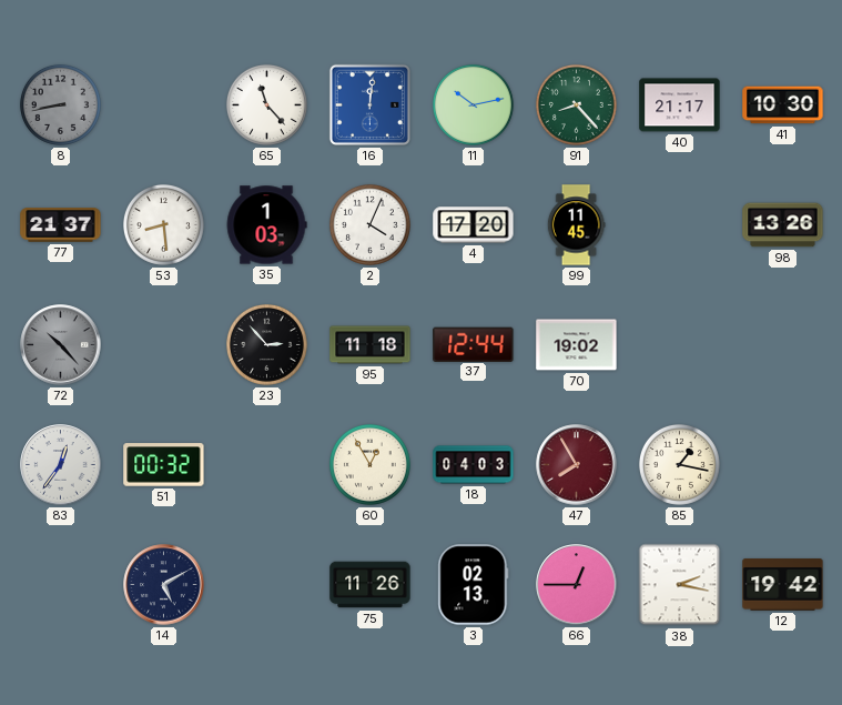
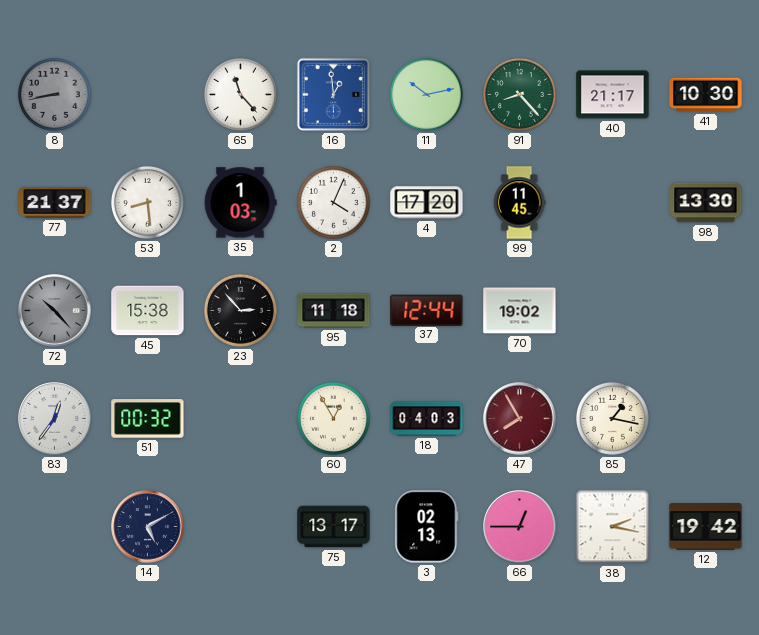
16: 12:01 -> 12:59
98: 13:26 -> 13:30
45: none -> 15:38
75: 11:26 -> 13:17
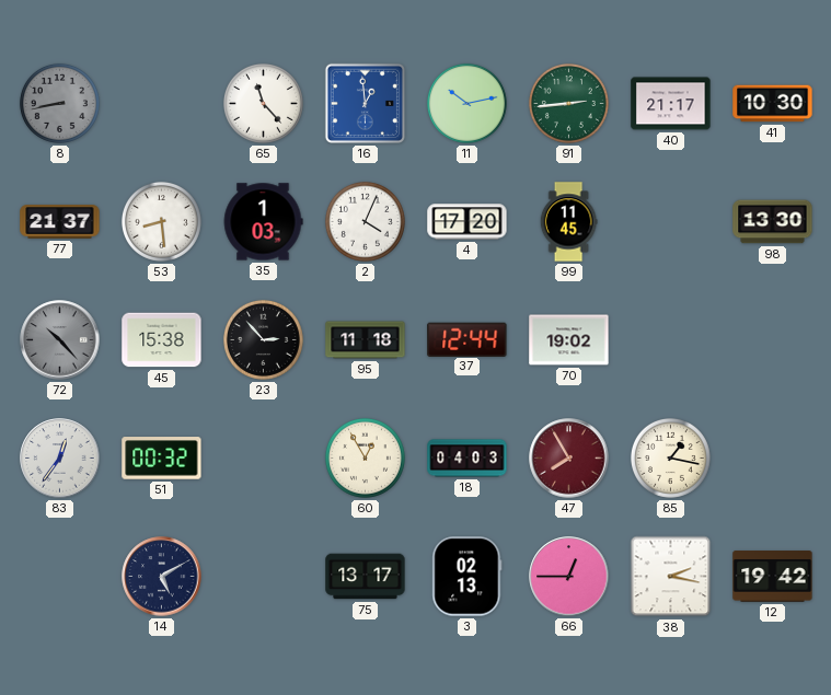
91: 8:23 -> 2:44
